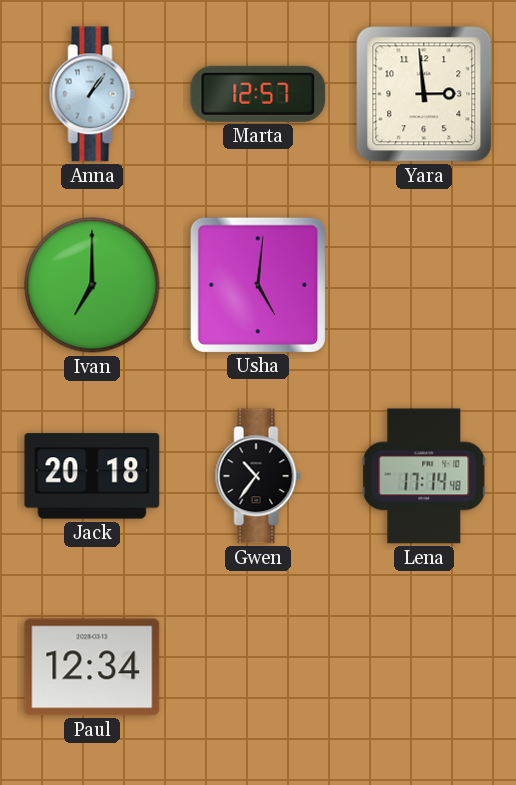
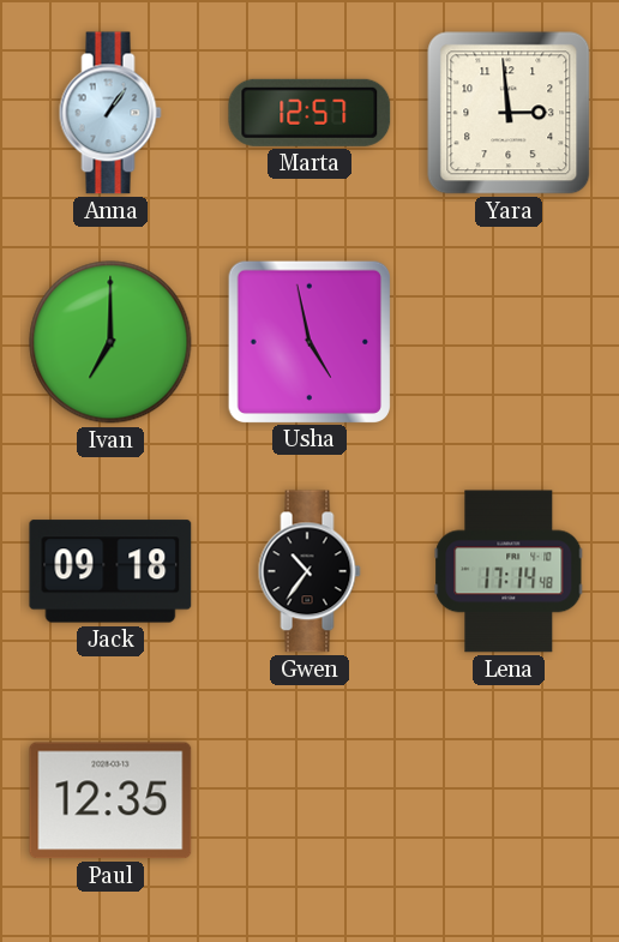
Usha: 5:01 -> 4:58
Jack: 20:18 -> 09:18
Paul: 12:34 -> 12:35
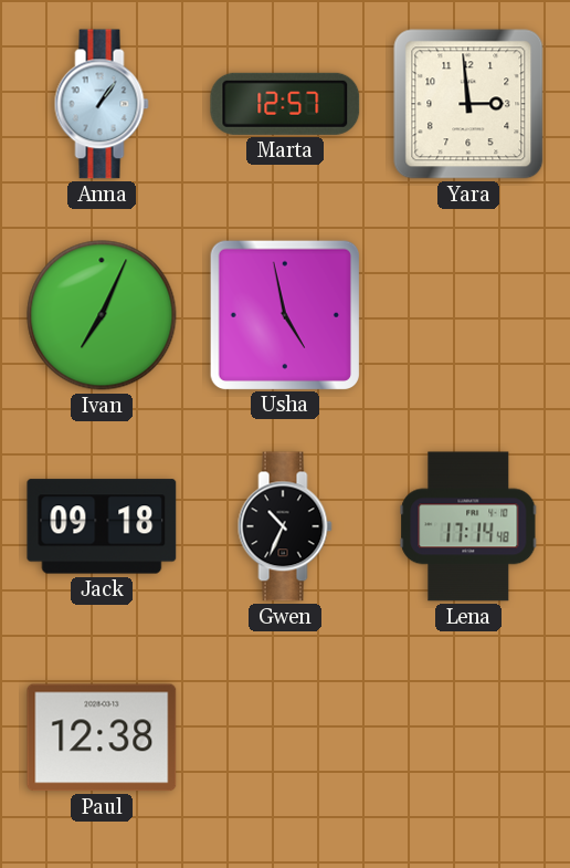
Ivan: 7:00 -> 7:04
Gwen: 10:36 -> 10:34
Paul: 12:35 -> 12:38
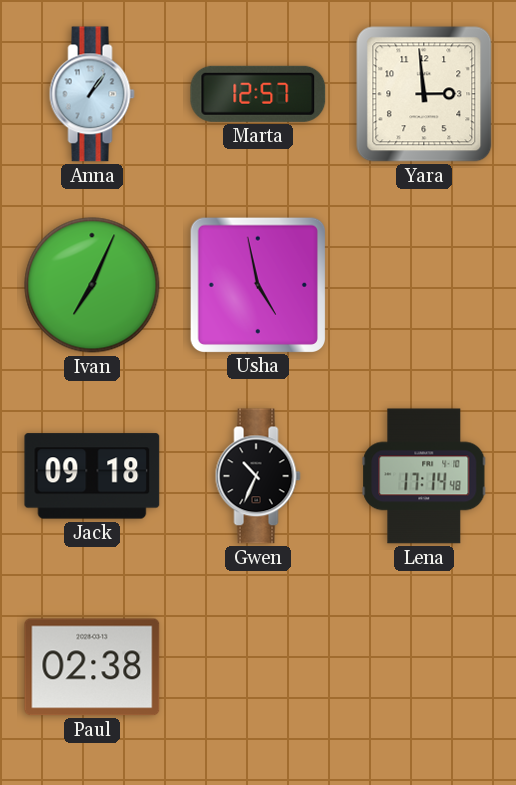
Paul: 12:38 -> 02:38
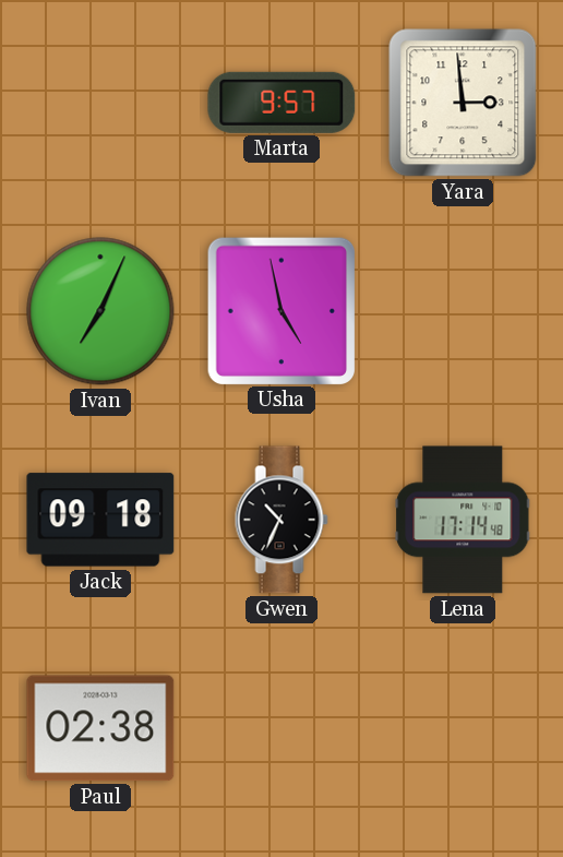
Anna: 1:06 -> none
Marta: 12:57 -> 9:57
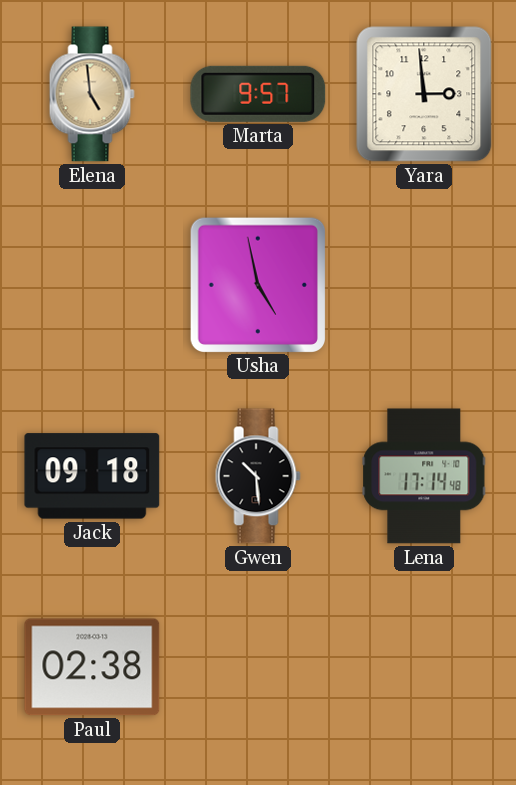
Elena: none -> 4:59
Ivan: 7:04 -> none
Gwen: 10:34 -> 10:29
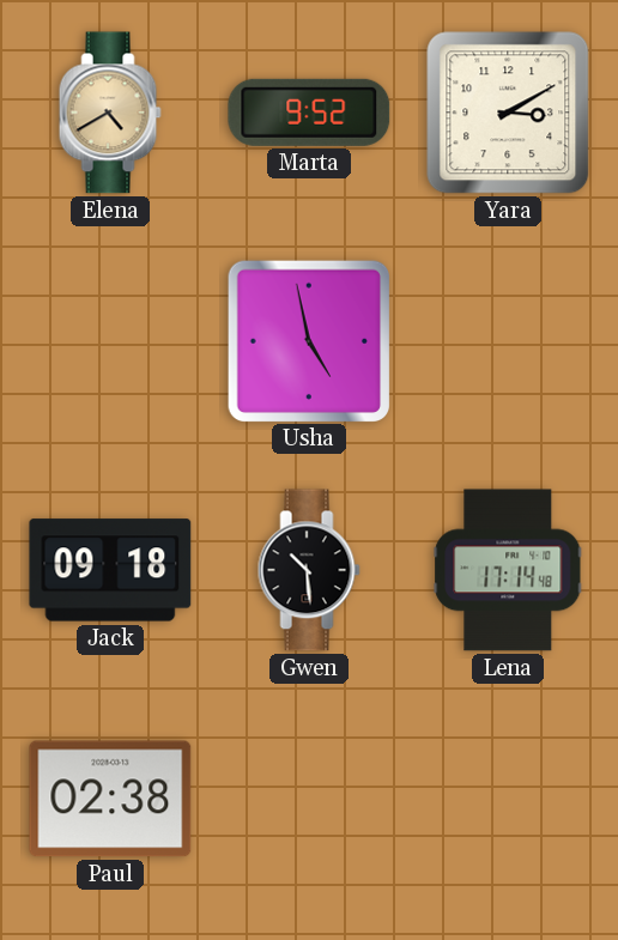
Elena: 4:59 -> 4:40
Marta: 9:57 -> 9:52
Yara: 2:59 -> 3:10
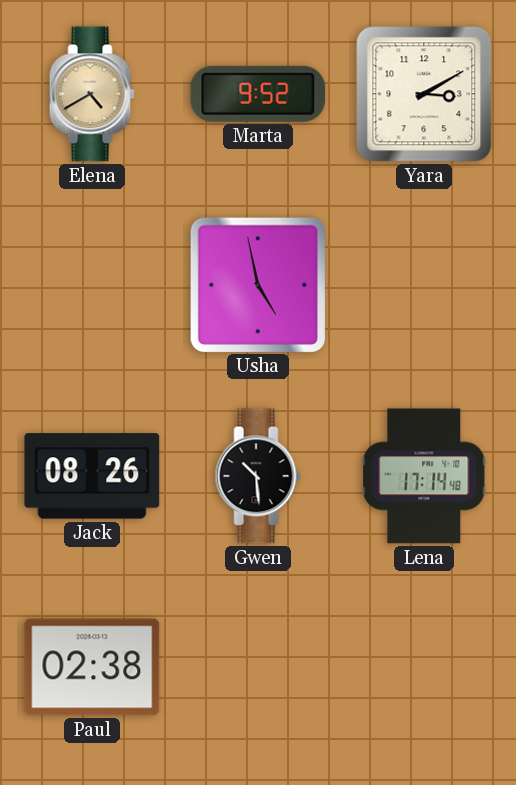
Jack: 09:18 -> 08:26
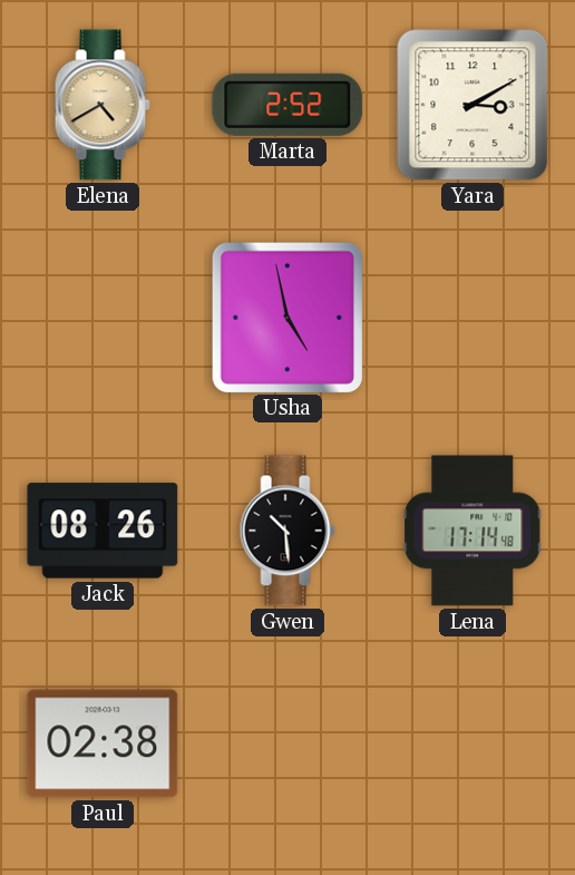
Marta: 9:52 -> 2:52
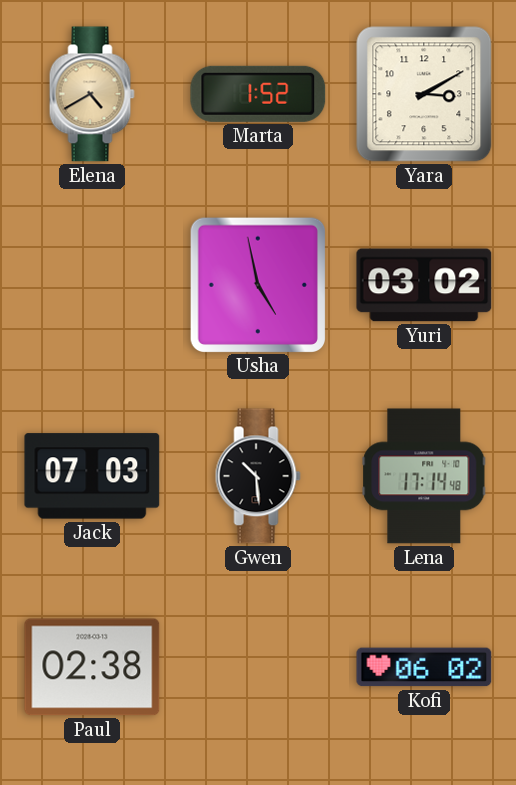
Marta: 2:52 -> 1:52
Yuri: none -> 03:02
Jack: 08:26 -> 07:03
Kofi: none -> 06:02
